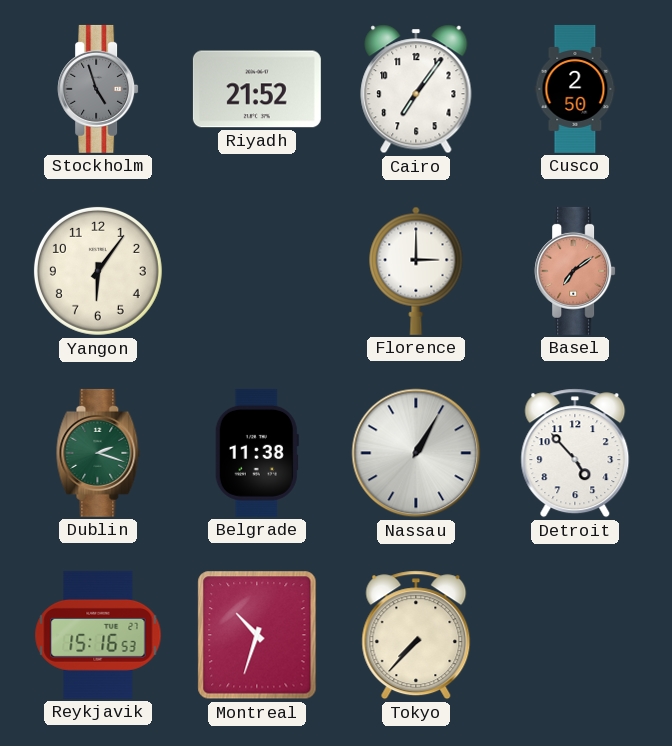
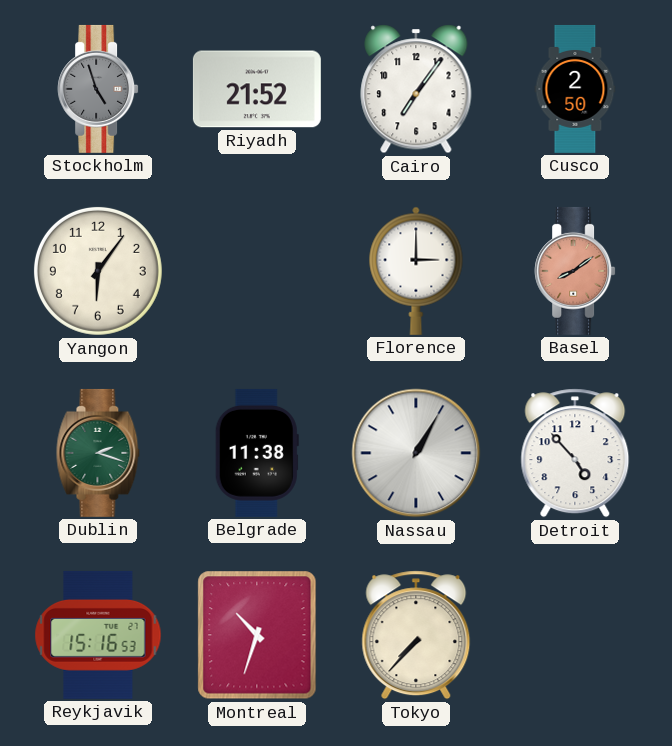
Basel: 7:09 -> 8:09
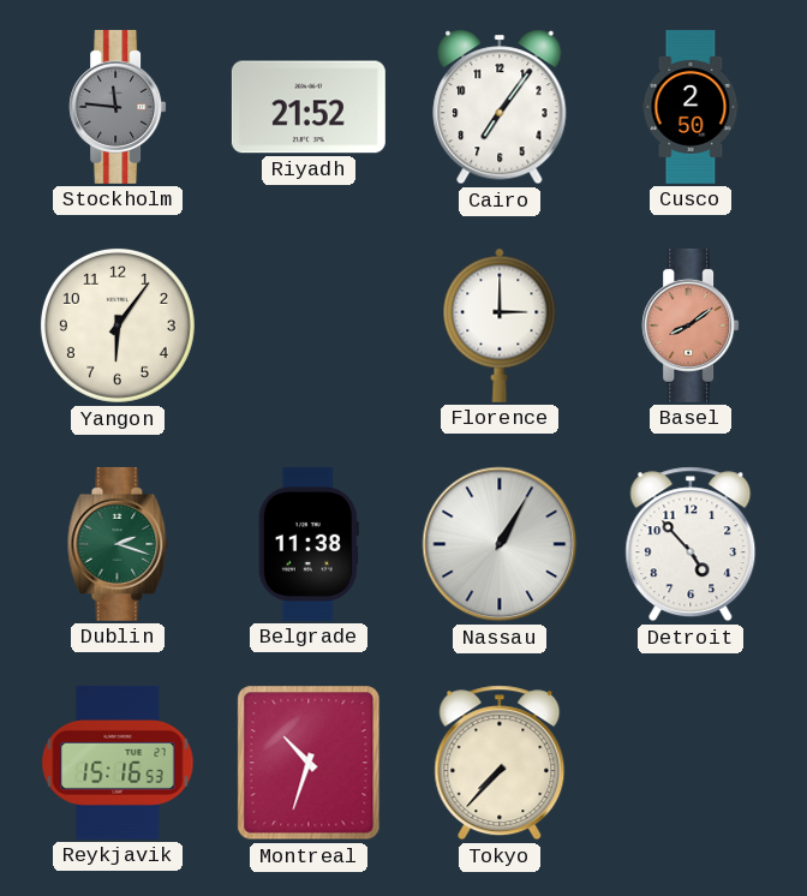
Stockholm: 4:57 -> 11:46
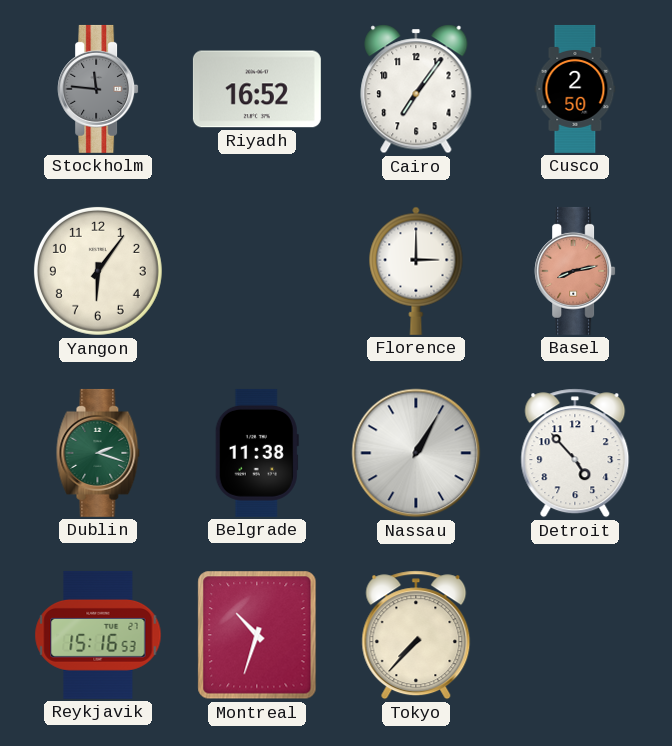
Riyadh: 21:52 -> 16:52
Basel: 8:09 -> 8:13
